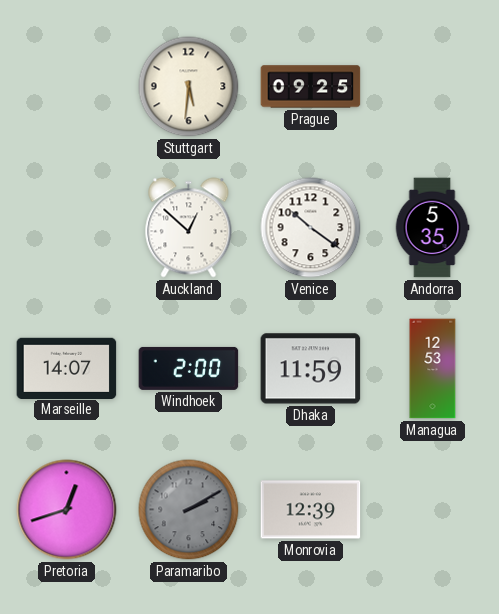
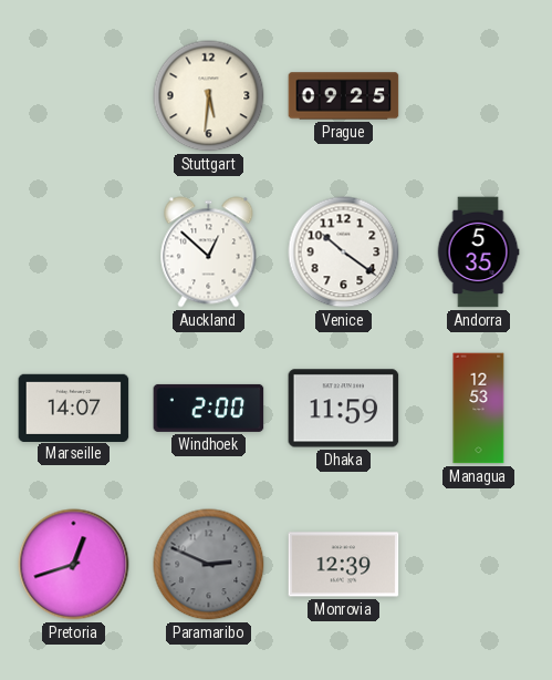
Paramaribo: 2:10 -> 2:49
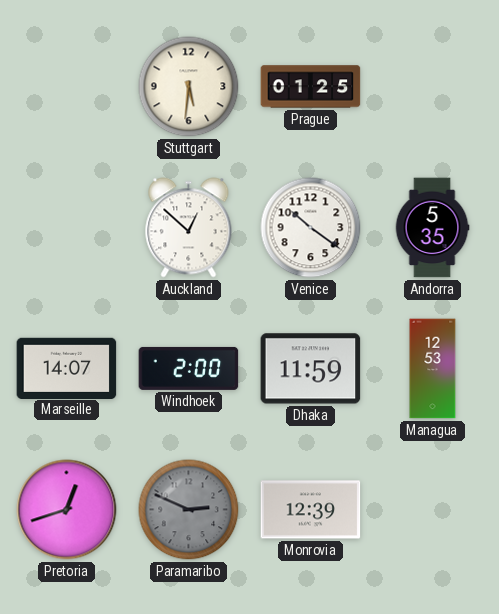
Prague: 09:25 -> 01:25
